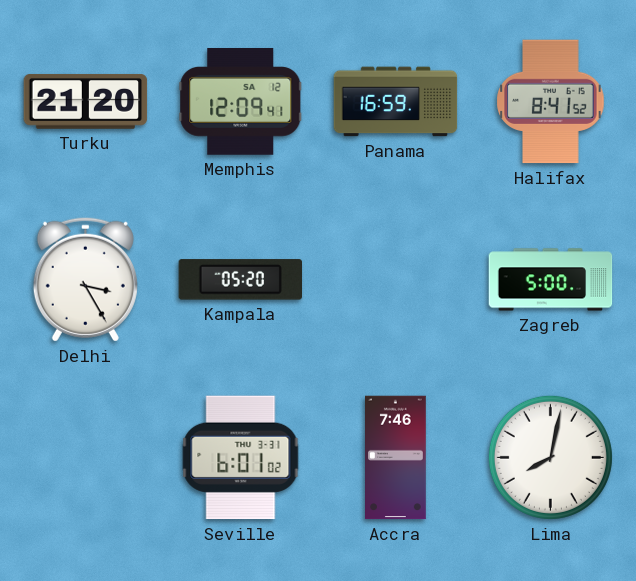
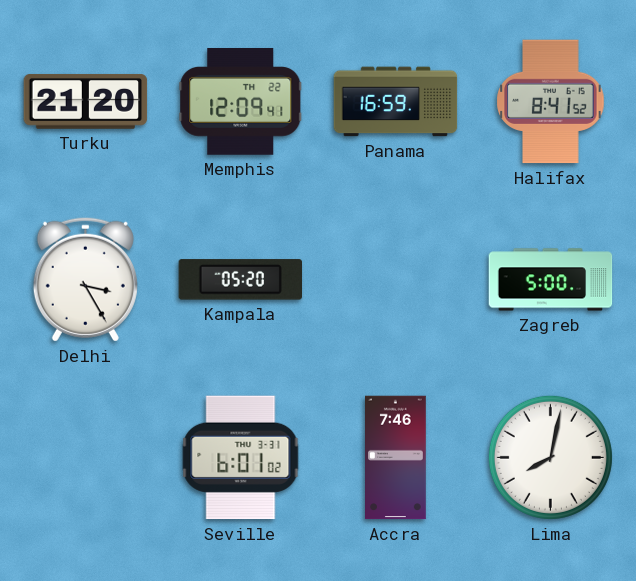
Memphis date: SA 12 -> TH 22
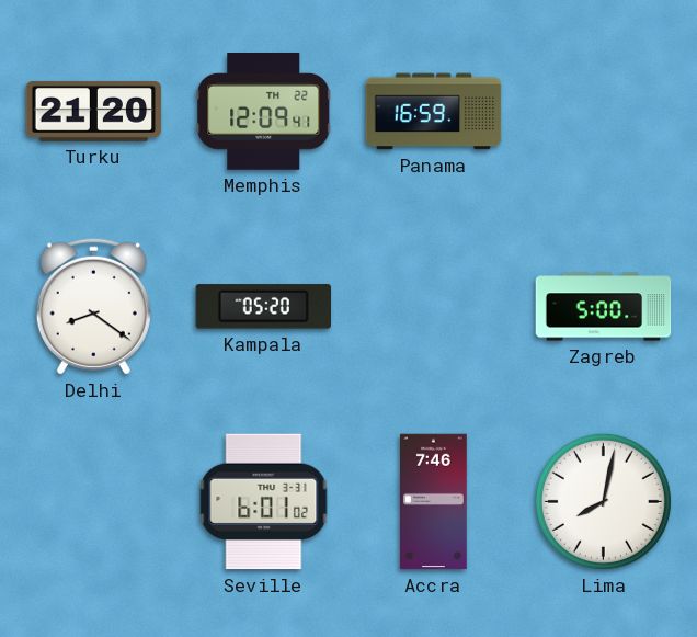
Halifax: 8:41 -> none
Delhi: 3:25 -> 8:21
